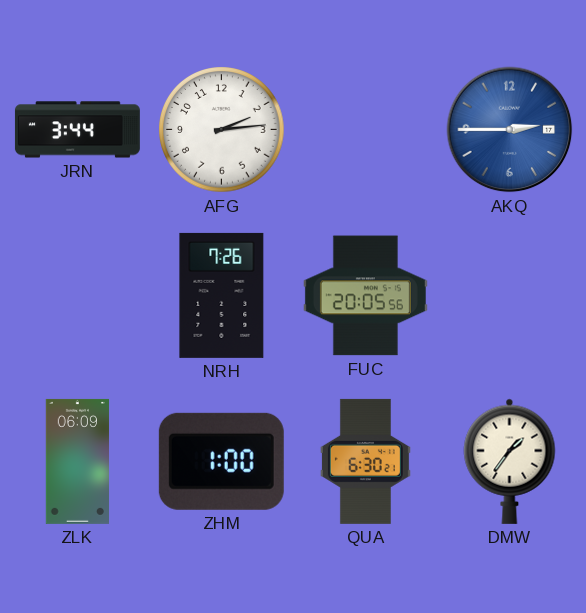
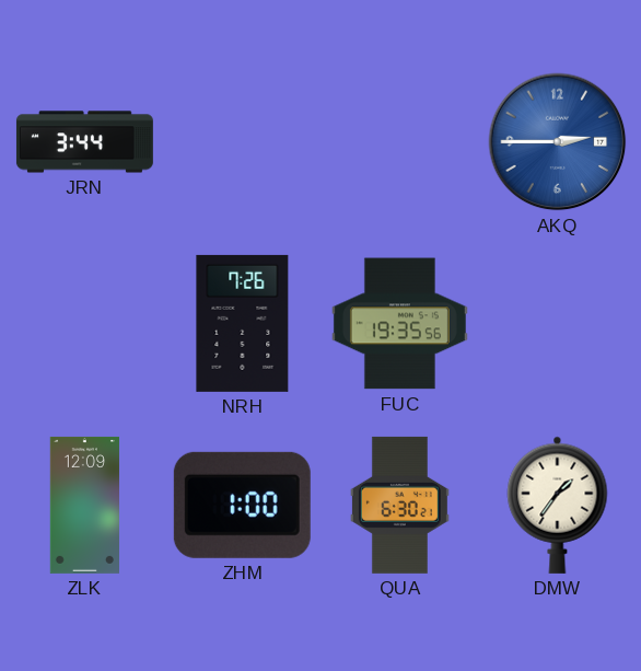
AFG: 2:14 -> none
FUC: 20:05 -> 19:35
ZLK: 06:09 -> 12:09
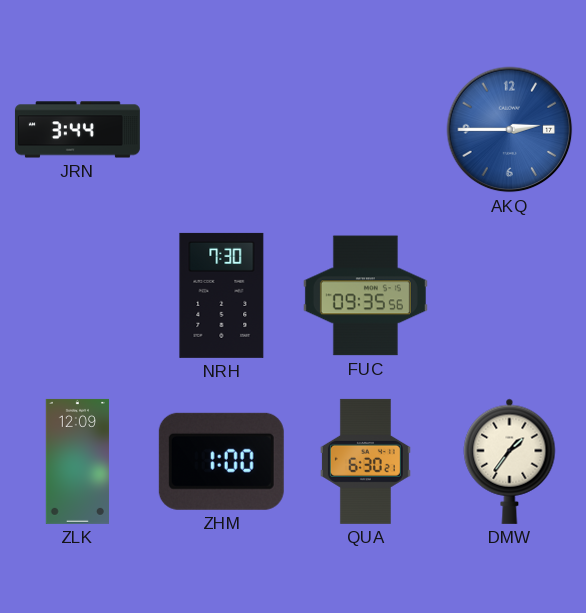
NRH: 7:26 -> 7:30
FUC: 19:35 -> 09:35
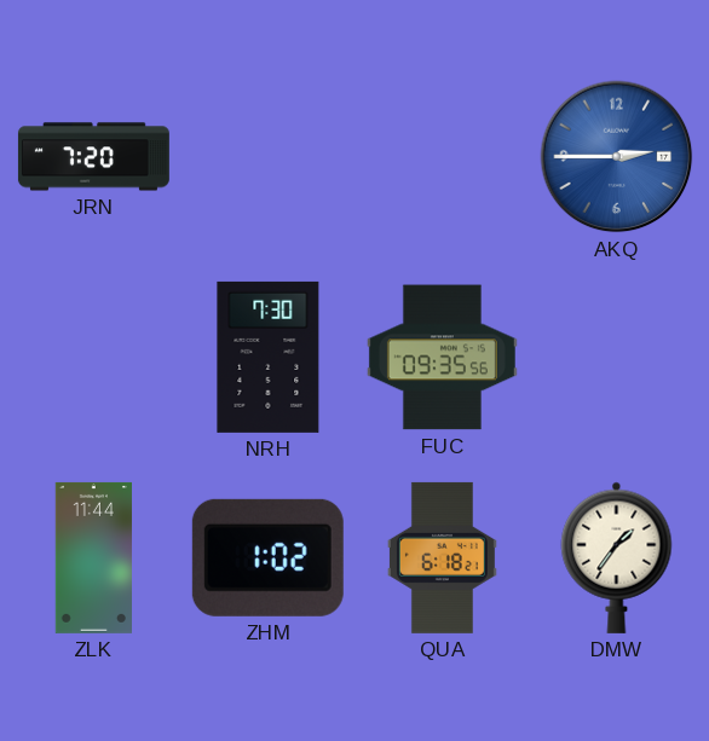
JRN: 3:44 -> 7:20
ZLK: 12:09 -> 11:44
ZHM: 1:00 -> 1:02
QUA: 6:30 -> 6:18
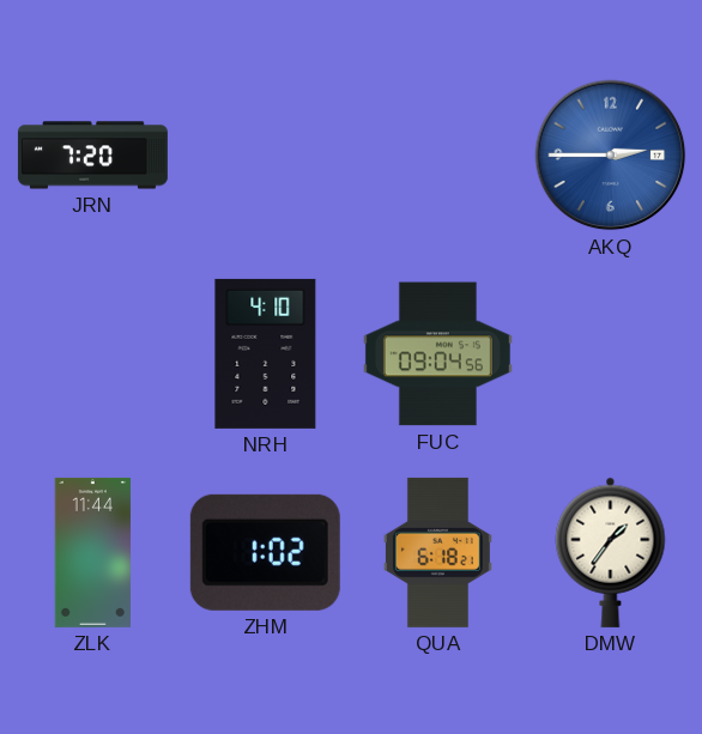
NRH: 7:30 -> 4:10
FUC: 09:35 -> 09:04
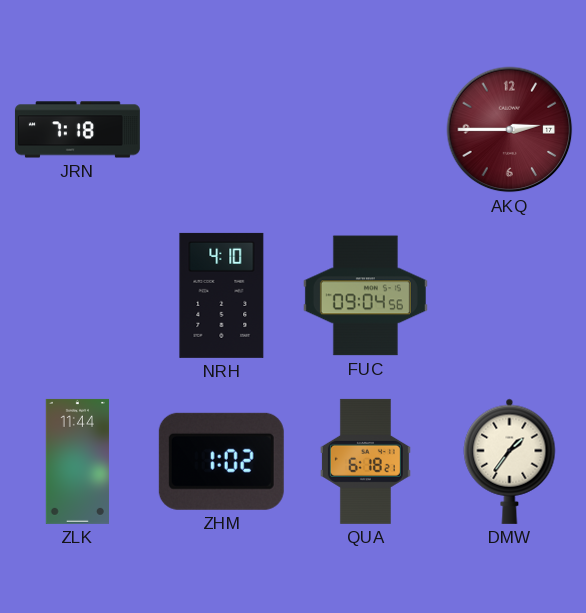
JRN: 7:20 -> 7:18
AKQ dial: blue -> burgundy
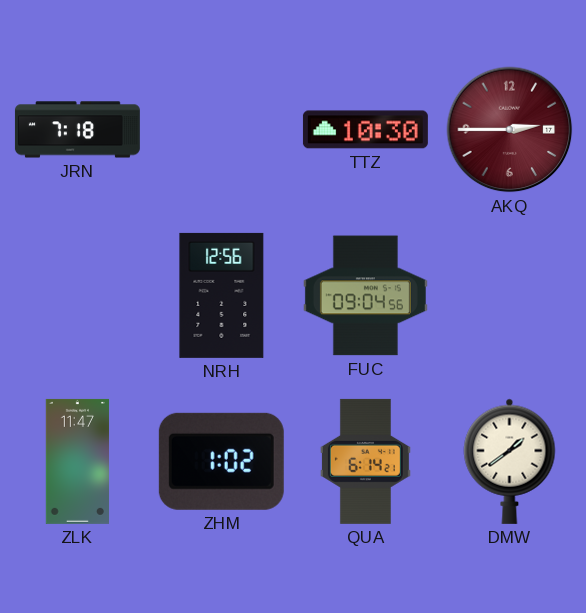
TTZ: none -> 10:30
NRH: 4:10 -> 12:56
ZLK: 11:44 -> 11:47
QUA: 6:18 -> 6:14
DMW: 1:36 -> 1:39
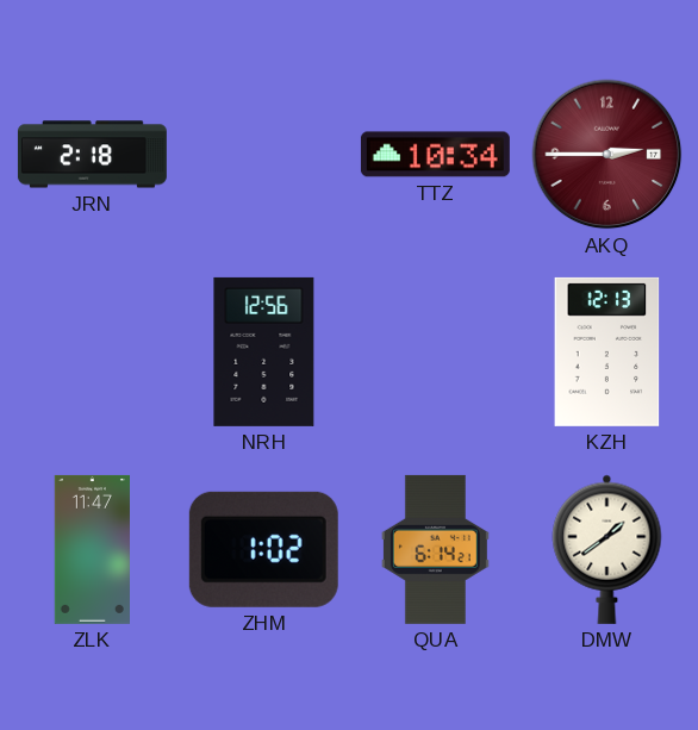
JRN: 7:18 -> 2:18
TTZ: 10:30 -> 10:34
FUC: 09:04 -> none
KZH: none -> 12:13
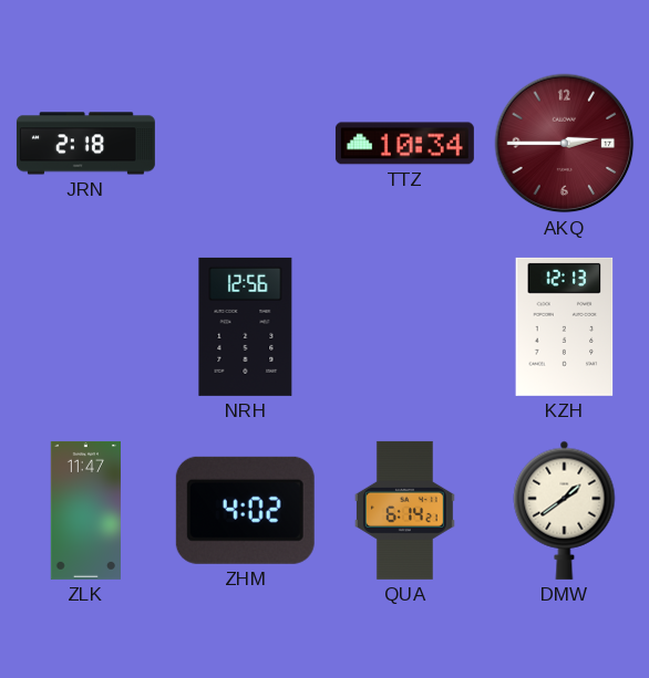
ZHM: 1:02 -> 4:02
